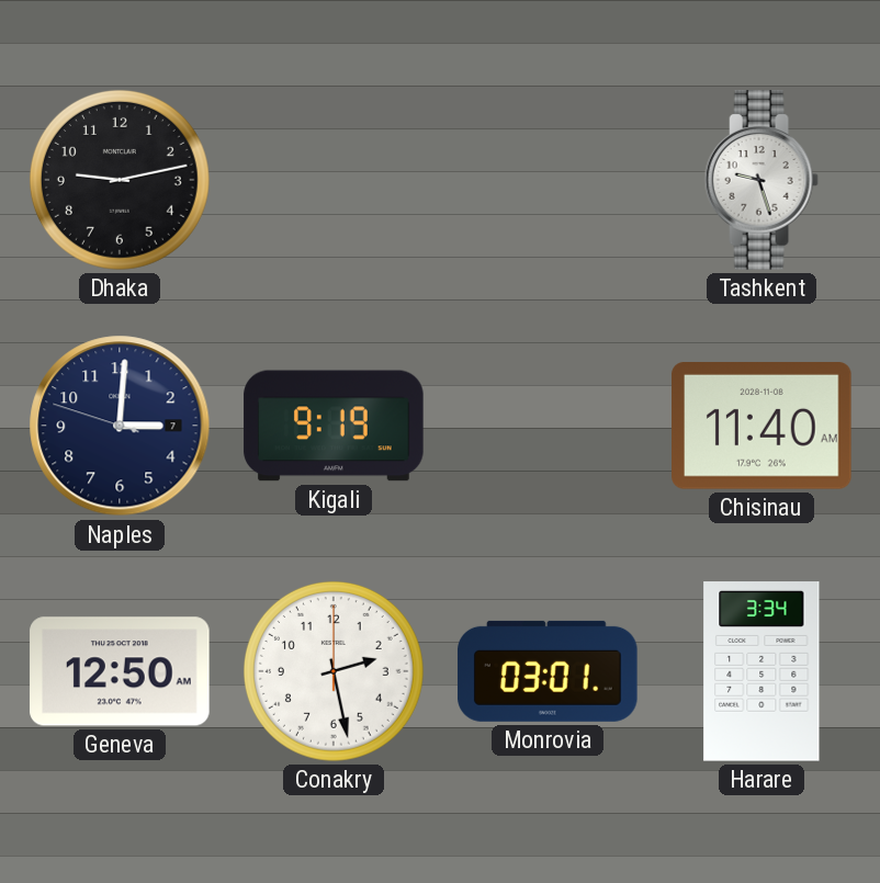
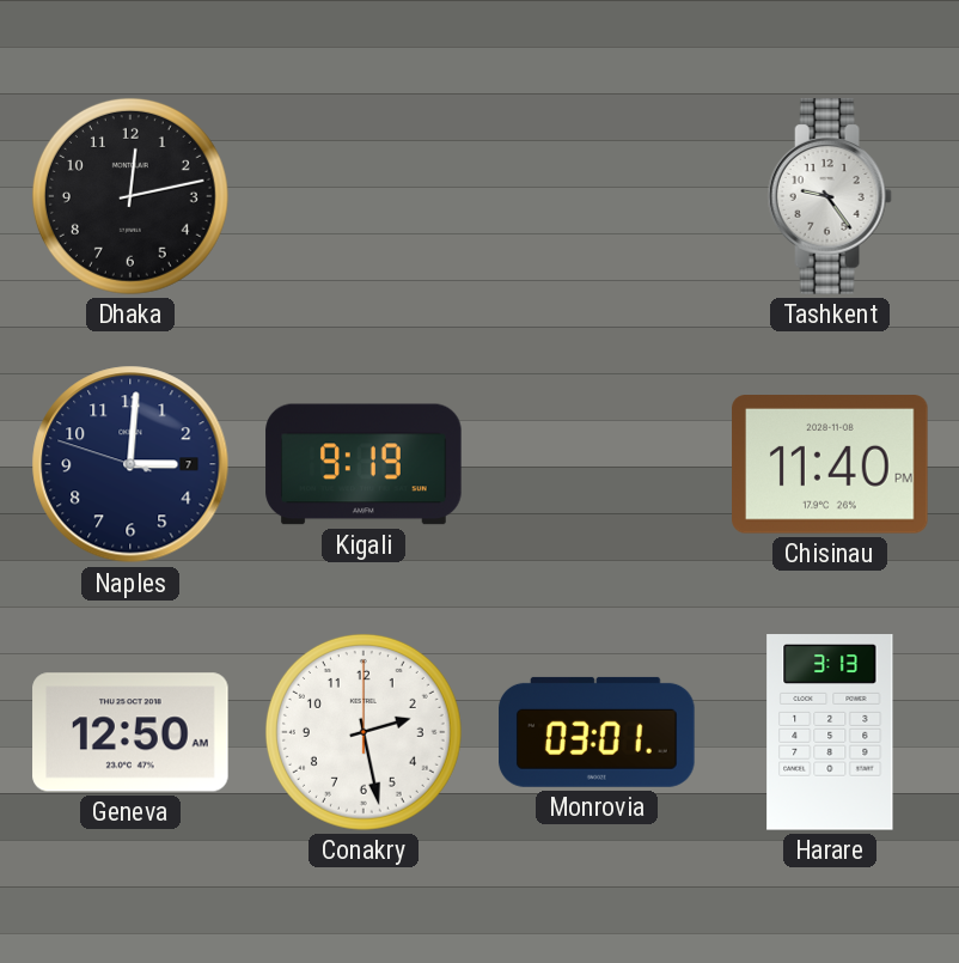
Dhaka: 9:13 -> 12:13
Tashkent: 9:27 -> 9:24
Chisinau: 11:40 AM -> 11:40 PM
Harare: 3:34 -> 3:13
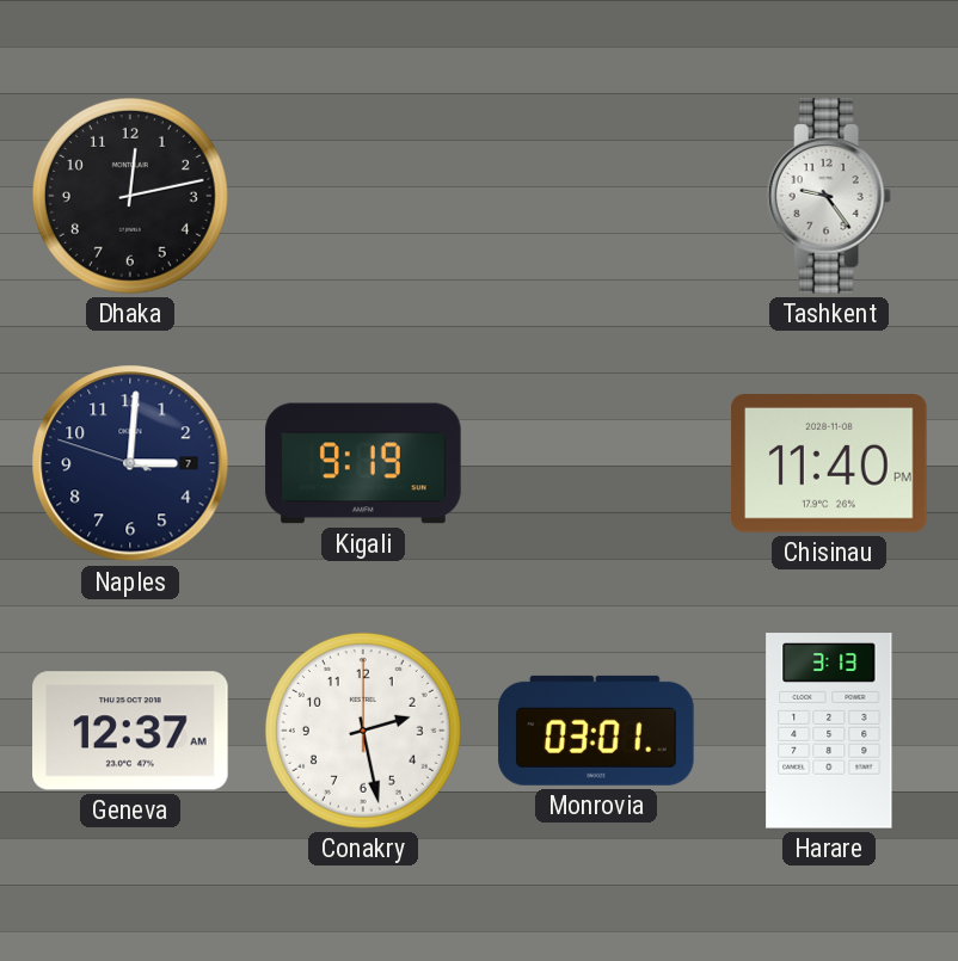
Geneva: 12:50 -> 12:37
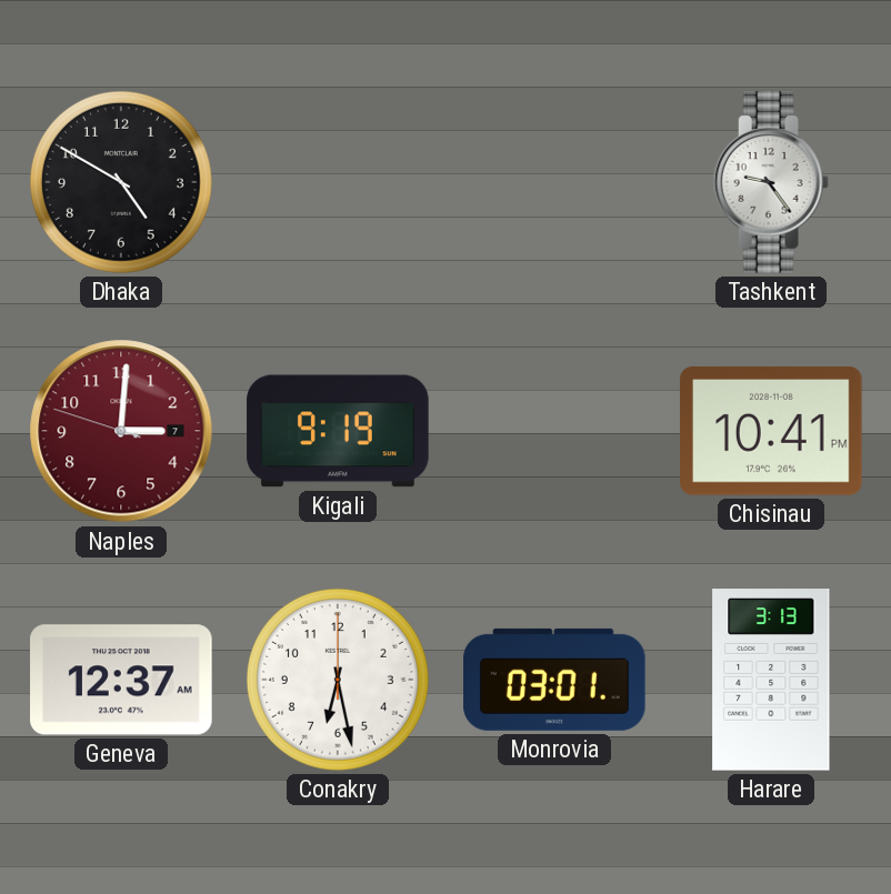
Dhaka: 12:13 -> 4:50
Naples dial: navy -> burgundy
Chisinau: 11:40 -> 10:41
Conakry: 2:28 -> 6:28
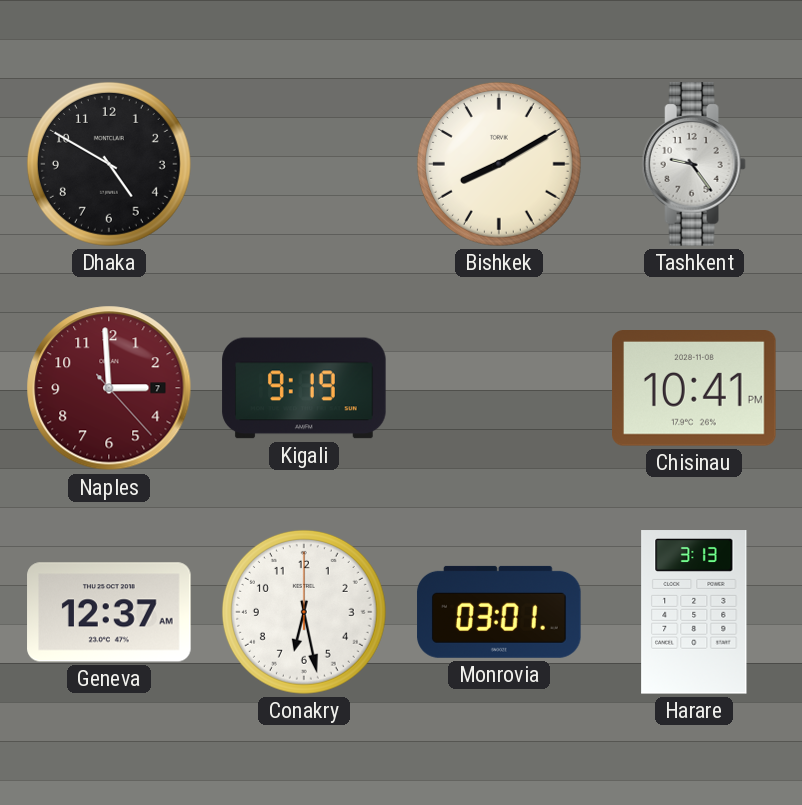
Bishkek: none -> 8:10
Naples: 3:00 -> 2:59
